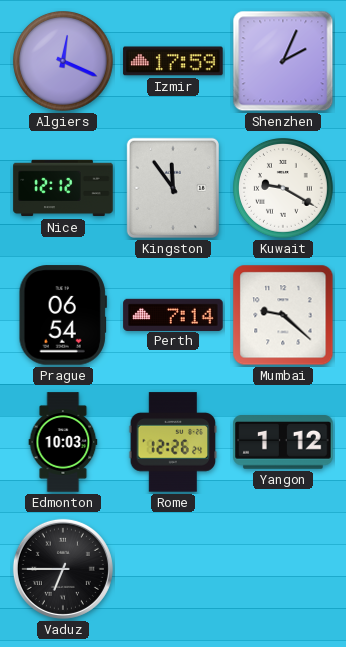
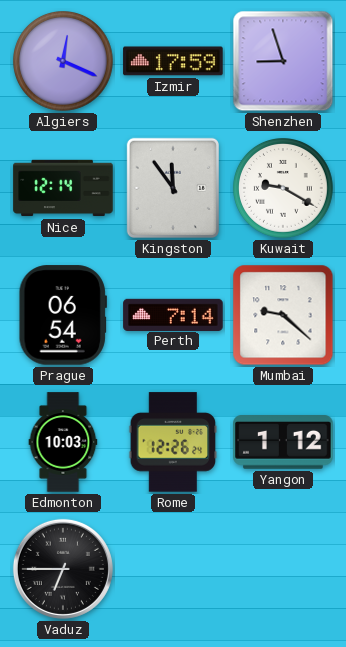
Shenzhen: 2:04 -> 8:57
Nice: 12:12 -> 12:14
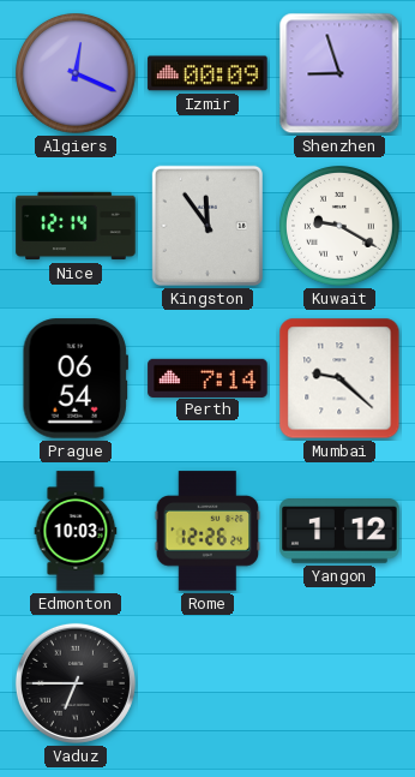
Izmir: 17:59 -> 00:09
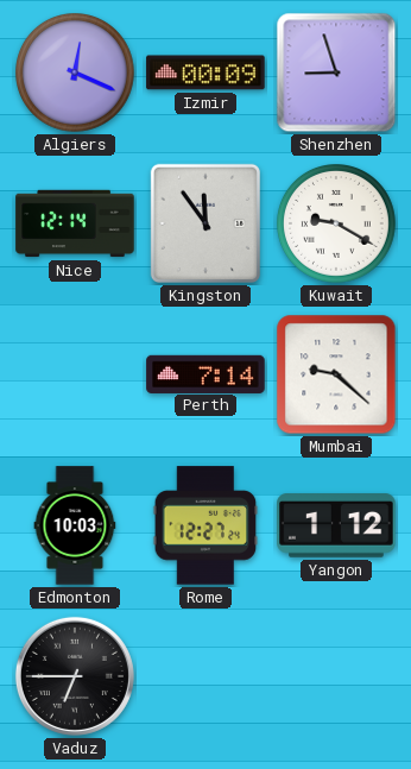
Prague: 06:54 -> none
Rome: 12:26 -> 12:27
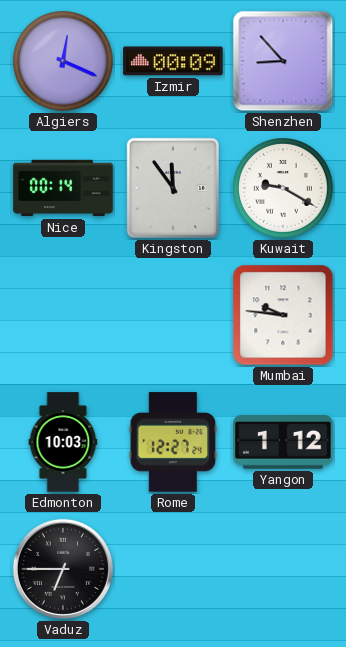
Shenzhen: 8:57 -> 8:53
Nice: 12:14 -> 00:14
Perth: 7:14 -> none
Mumbai: 9:22 -> 9:46
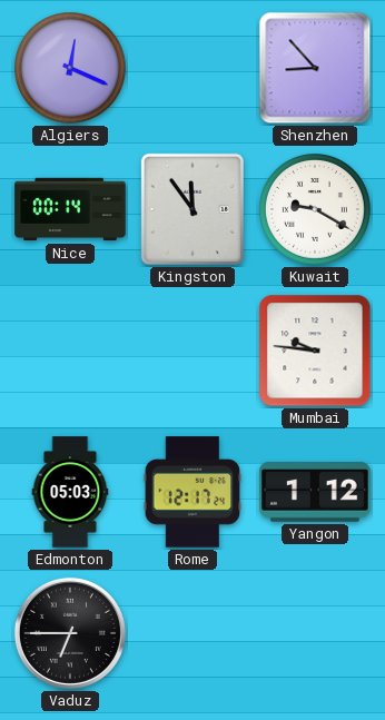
Izmir: 00:09 -> none
Edmonton: 10:03 -> 05:03
Rome: 12:27 -> 12:17
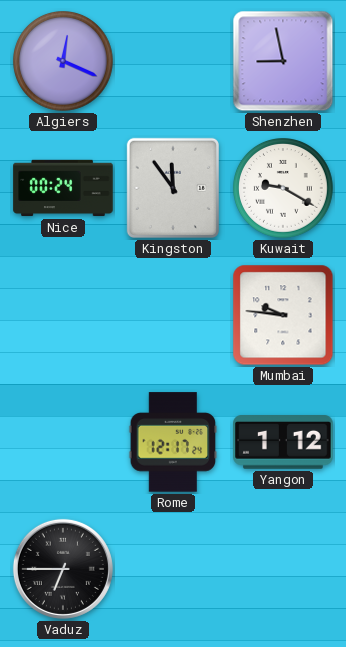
Shenzhen: 8:53 -> 8:58
Nice: 00:14 -> 00:24
Edmonton: 05:03 -> none
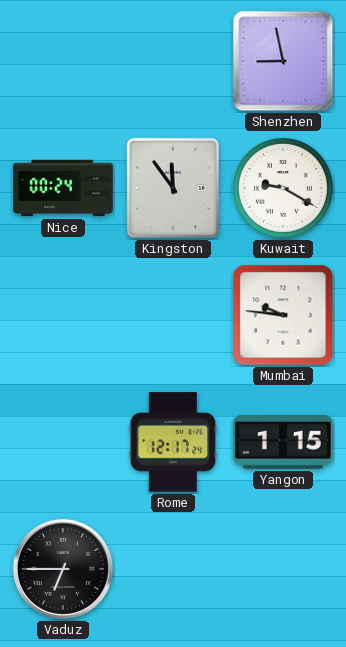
Algiers: 12:19 -> none
Yangon: 1:12 -> 1:15
